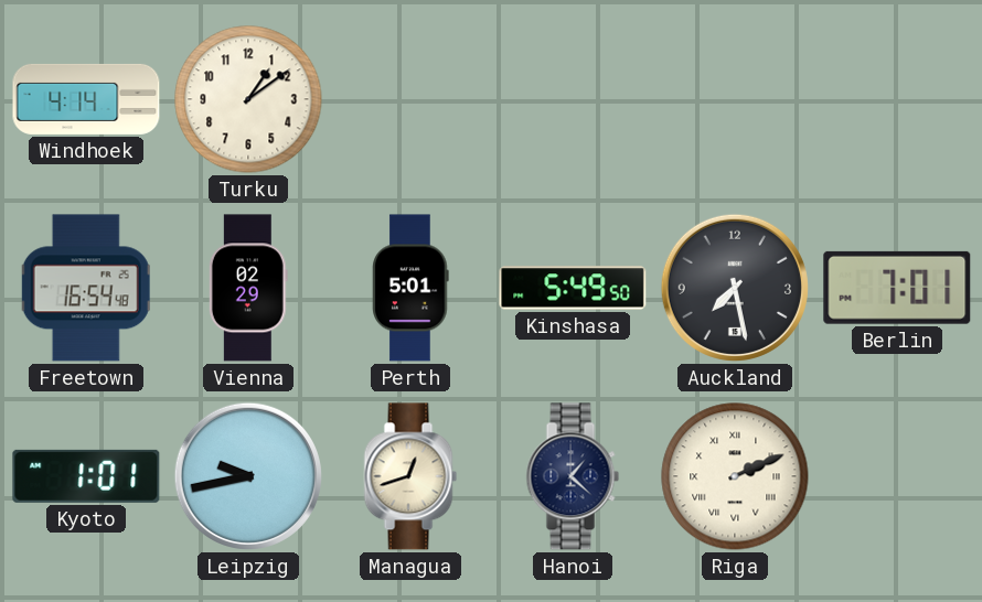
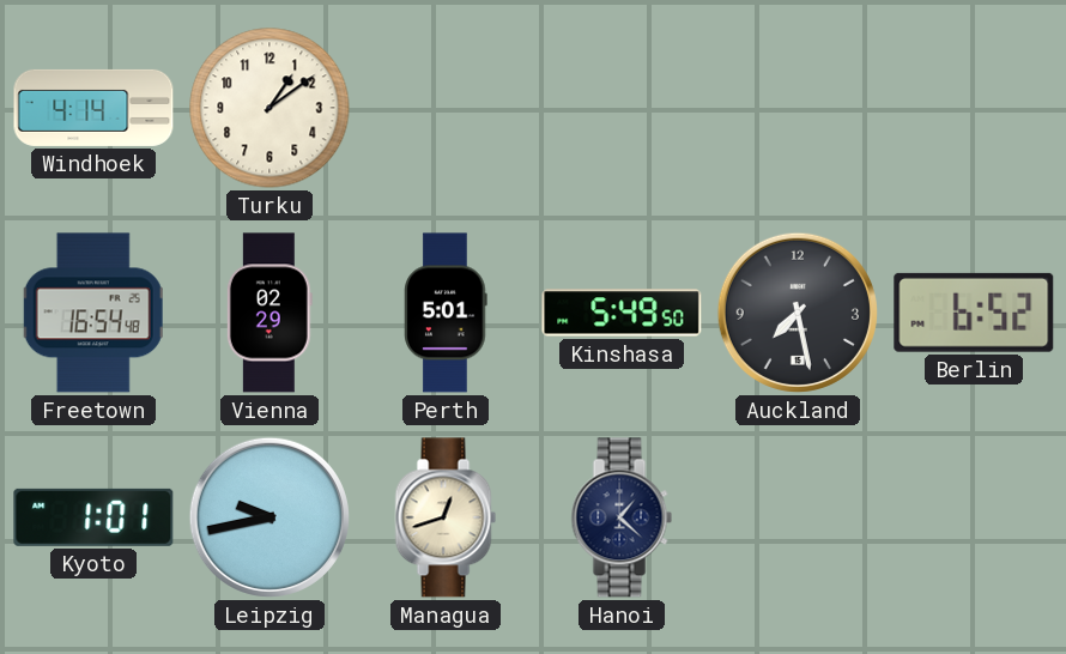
Berlin: 7:01 -> 6:52
Riga: 2:11 -> none
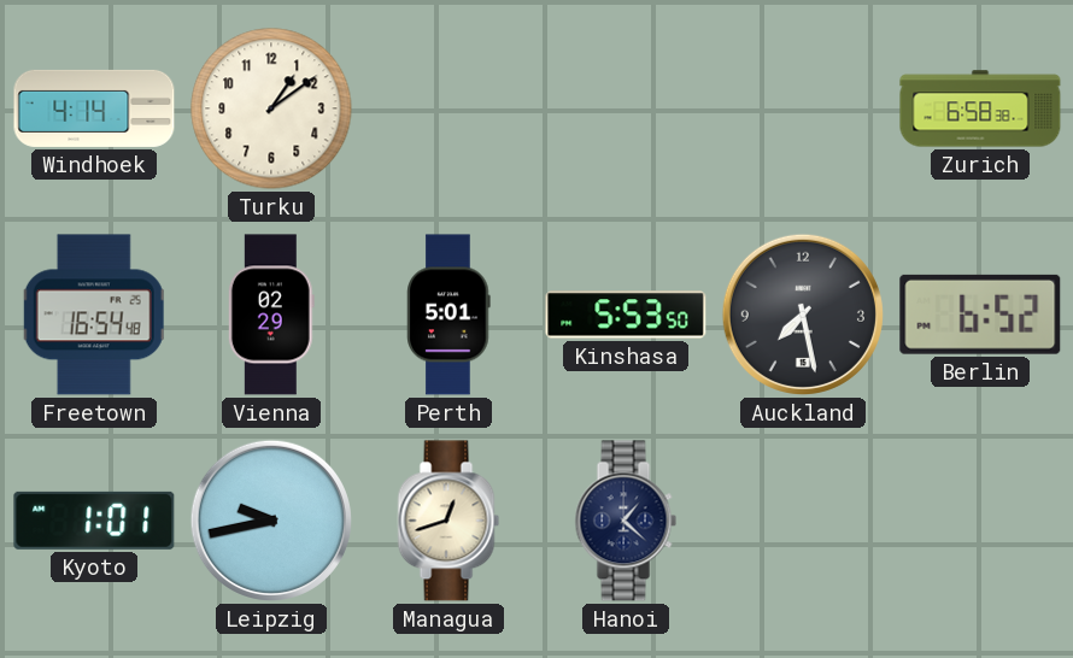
Zurich: none -> 6:58
Kinshasa: 5:49 -> 5:53
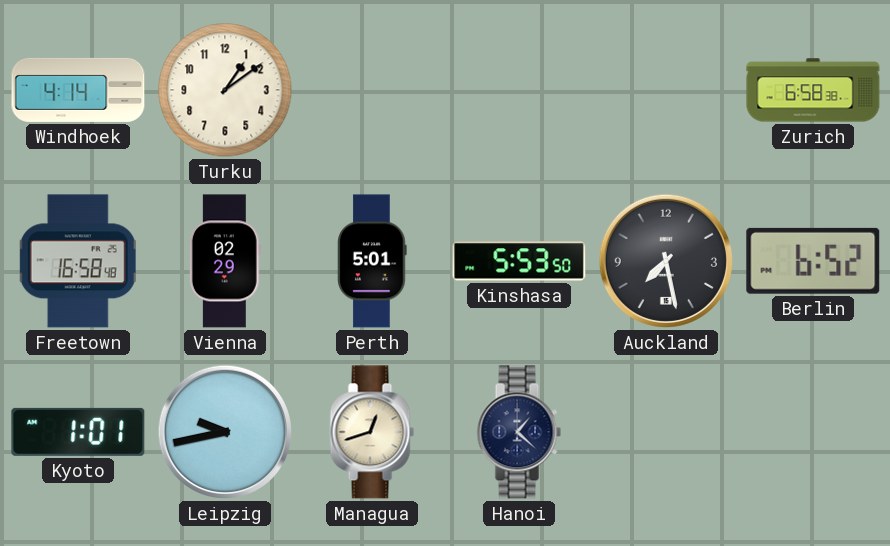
Freetown: 16:54 -> 16:58
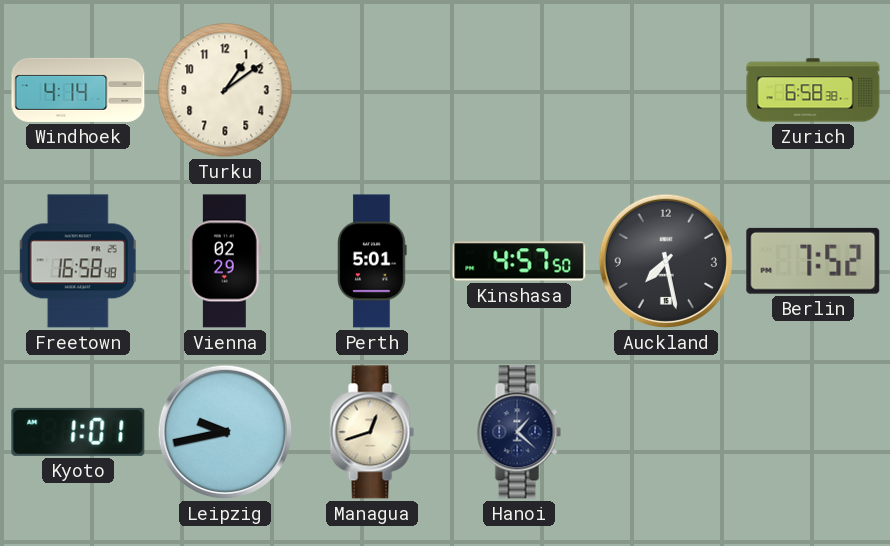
Kinshasa: 5:53 -> 4:57
Berlin: 6:52 -> 7:52
